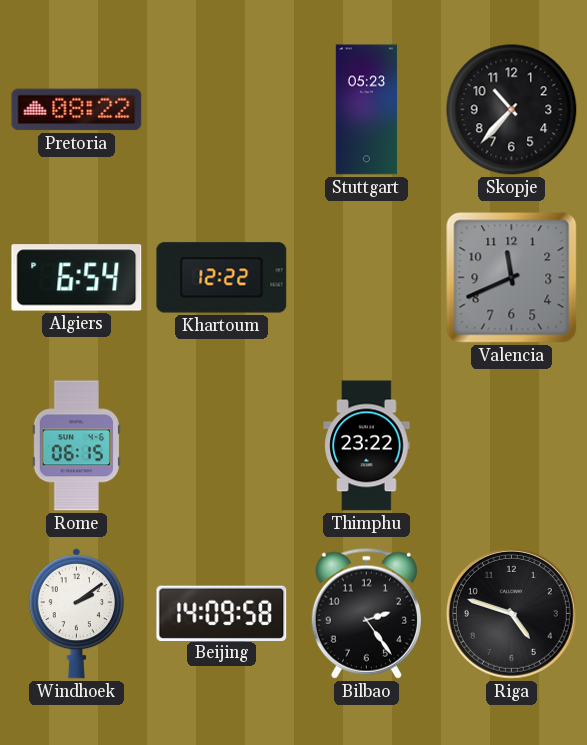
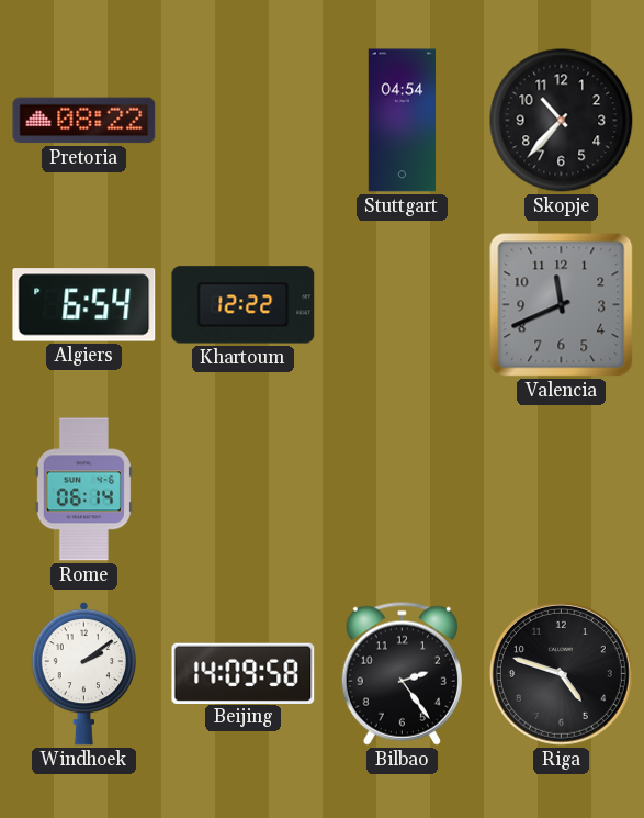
Stuttgart: 05:23 -> 04:54
Rome: 06:15 -> 06:14
Thimphu: 23:22 -> none
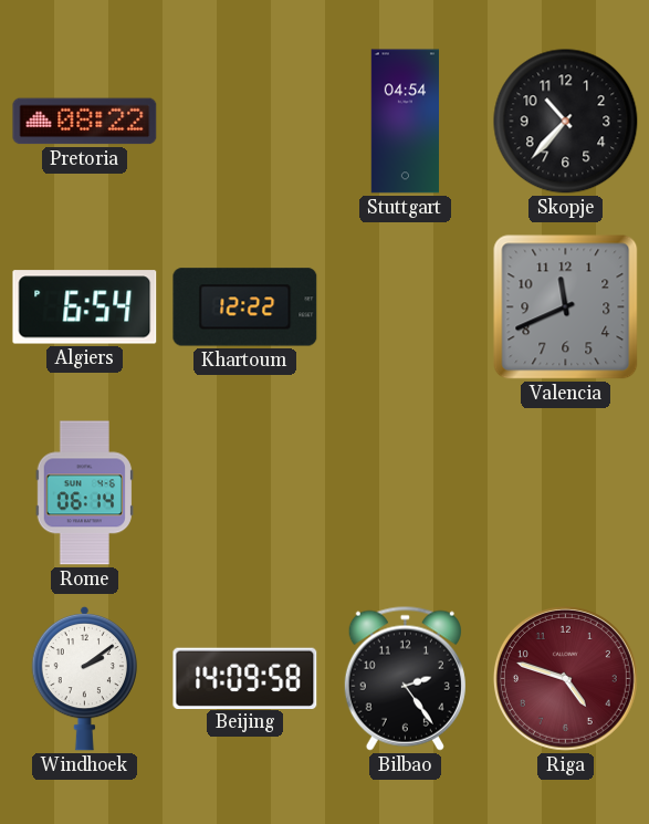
Riga dial: black -> burgundy
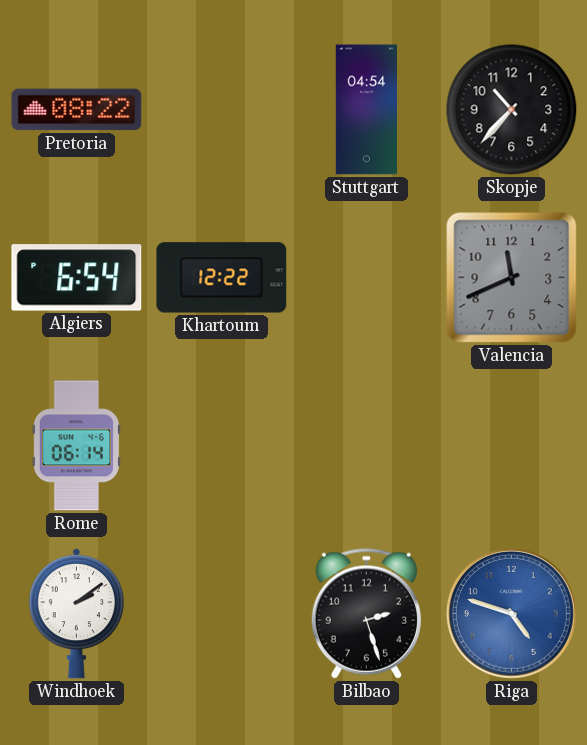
Beijing: 14:09 -> none
Bilbao: 2:24 -> 2:27
Riga dial: burgundy -> blue
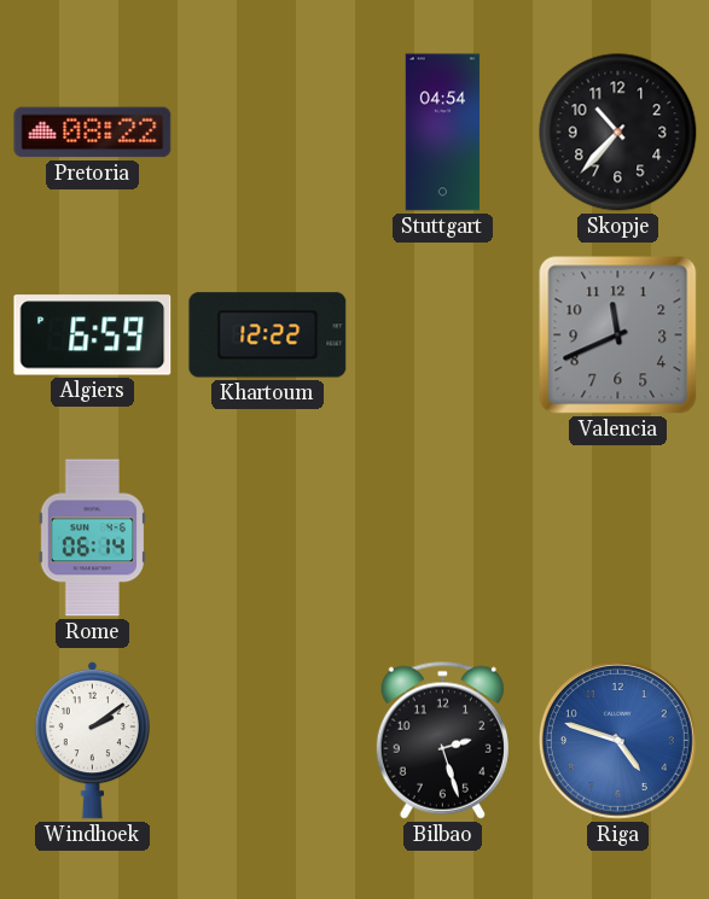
Algiers: 6:54 -> 6:59
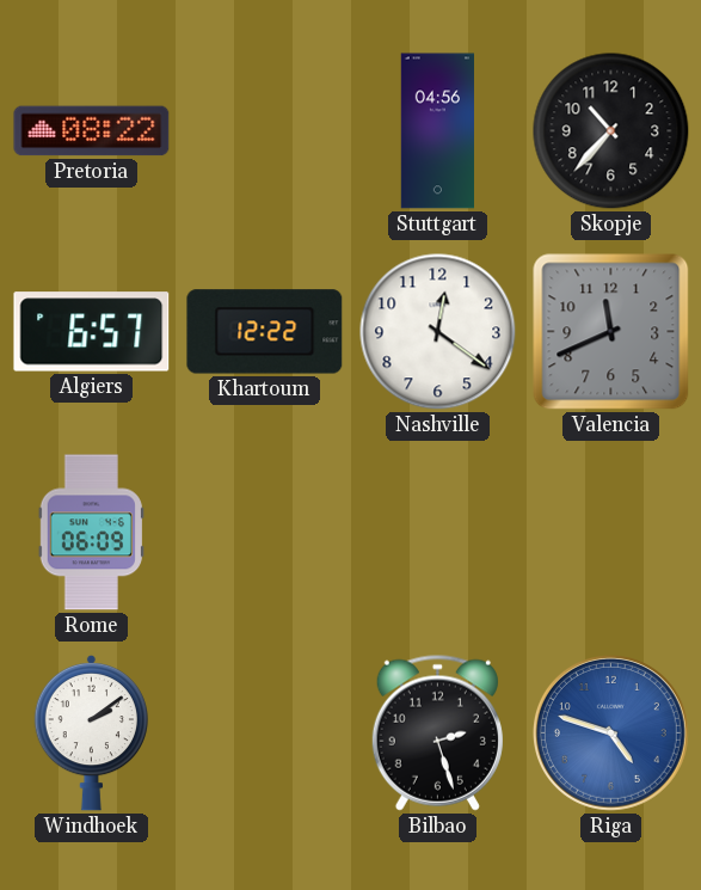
Stuttgart: 04:54 -> 04:56
Algiers: 6:59 -> 6:57
Nashville: none -> 12:21
Rome: 06:14 -> 06:09
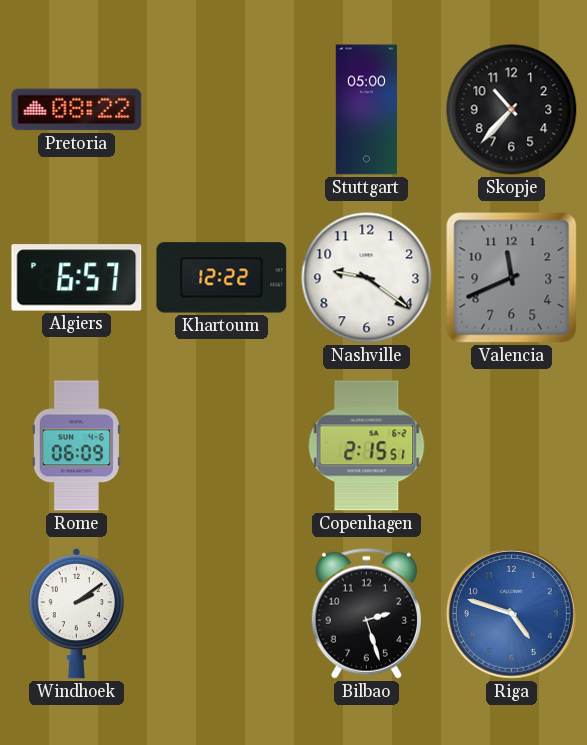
Stuttgart: 04:56 -> 05:00
Nashville: 12:21 -> 9:21
Copenhagen: none -> 2:15
